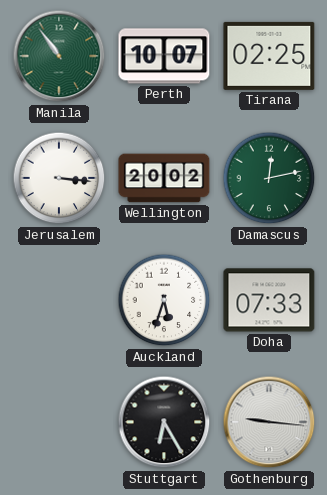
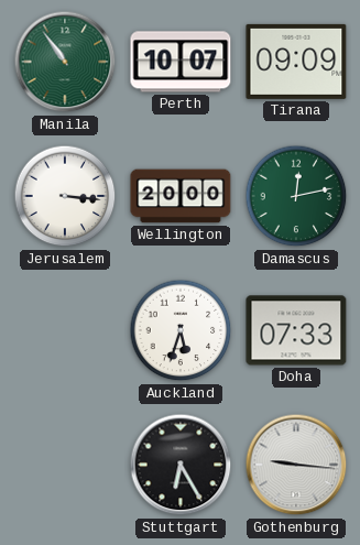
Tirana: 02:25 -> 09:09
Wellington: 20:02 -> 20:00
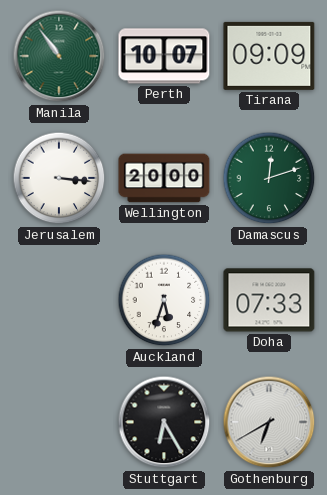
Damascus: 12:13 -> 12:12
Gothenburg: 9:16 -> 6:40
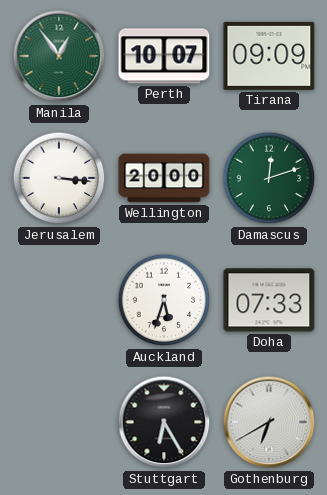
Manila: 10:54 -> 12:54
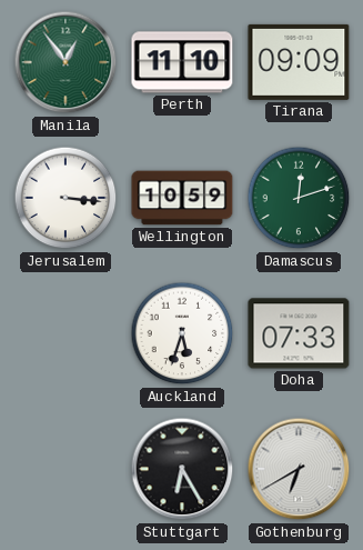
Perth: 10:07 -> 11:10
Wellington: 20:00 -> 10:59
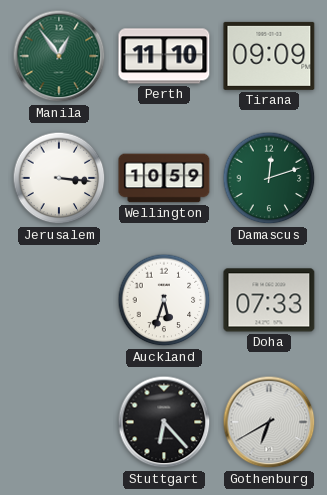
Stuttgart: 6:25 -> 6:23
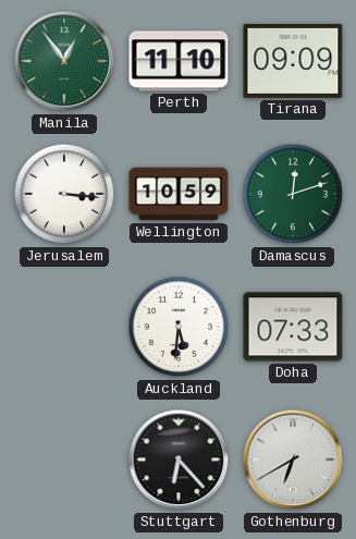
Auckland: 5:33 -> 5:31
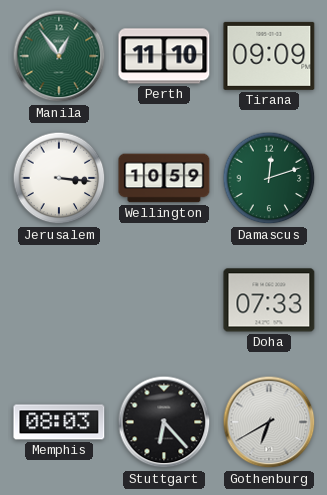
Auckland: 5:31 -> none
Memphis: none -> 08:03
